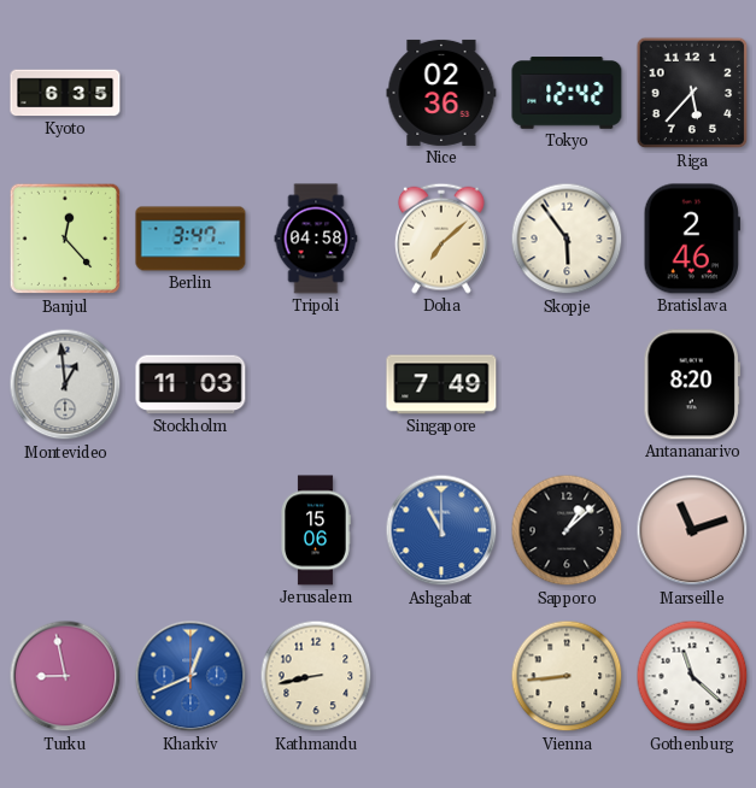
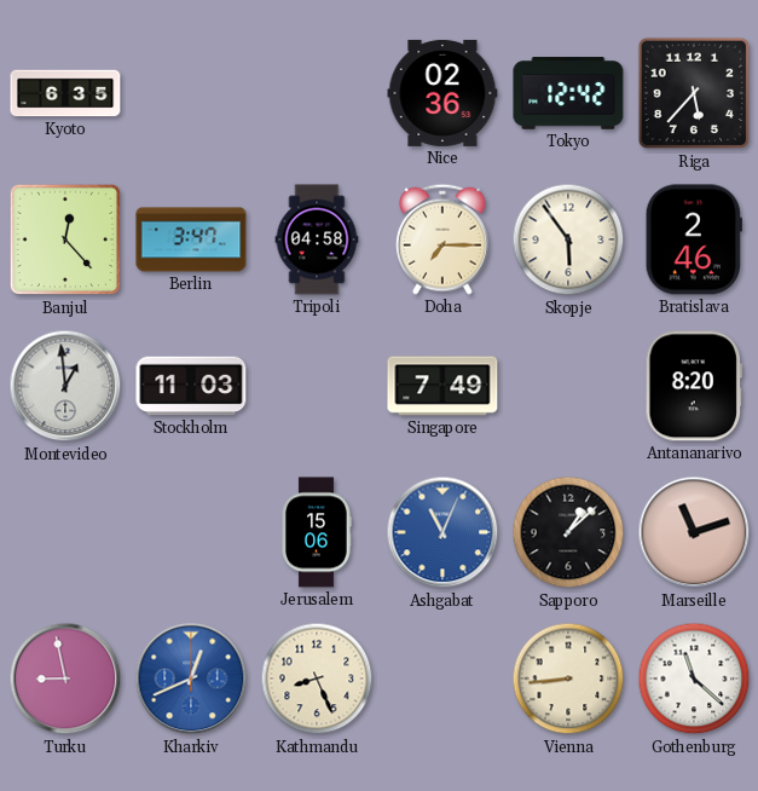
Doha: 7:08 -> 7:15
Ashgabat: 11:00 -> 11:04
Kathmandu: 8:43 -> 8:26
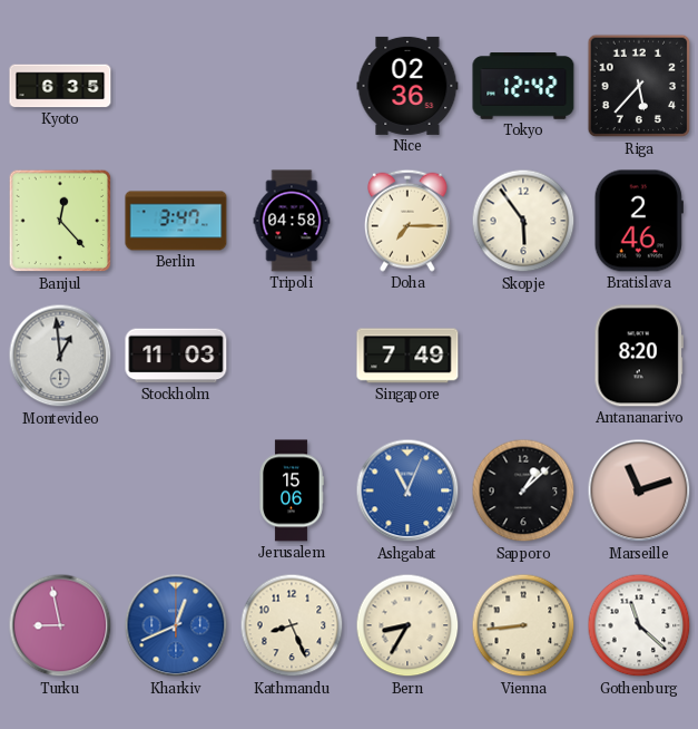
Bern: none -> 8:35
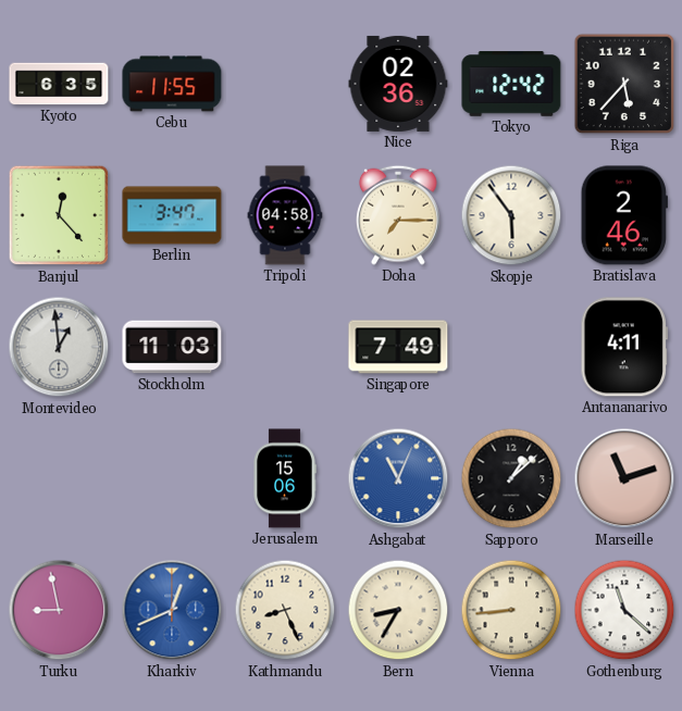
Cebu: none -> 11:55
Antananarivo: 8:20 -> 4:11
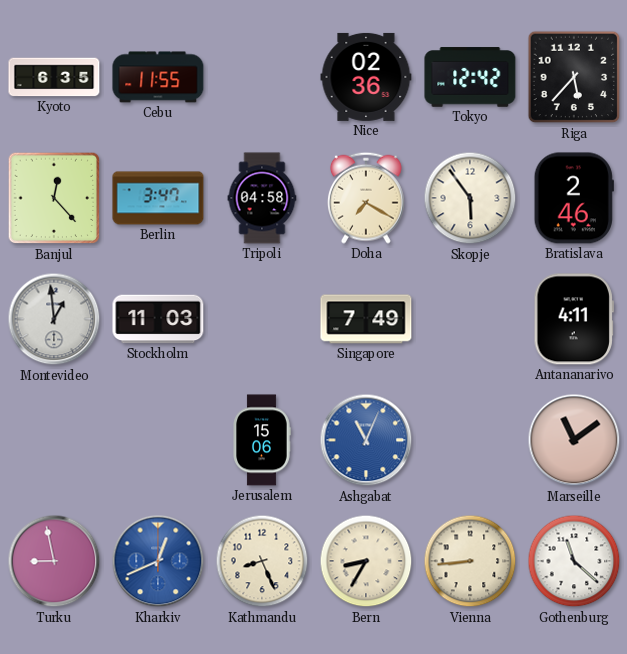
Doha: 7:15 -> 7:20
Sapporo: 1:08 -> none
Marseille: 11:12 -> 11:09
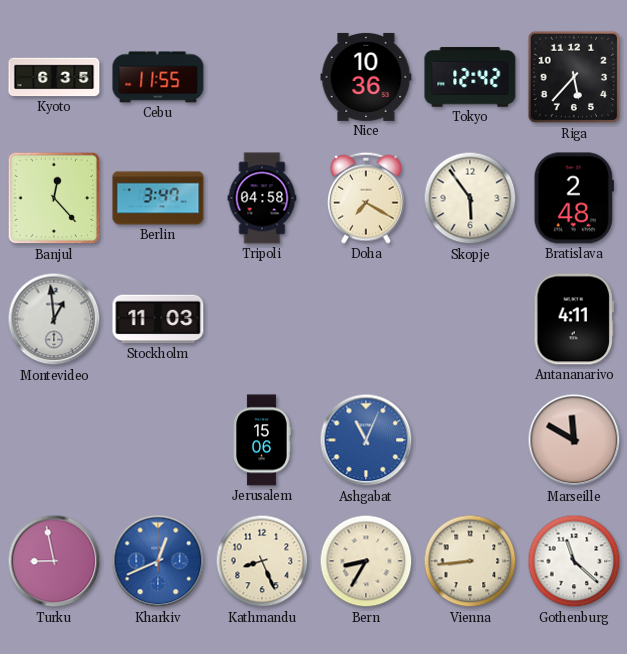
Nice: 02:36 -> 10:36
Bratislava: 2:46 -> 2:48
Singapore: 7:49 -> none
Marseille: 11:09 -> 11:50
